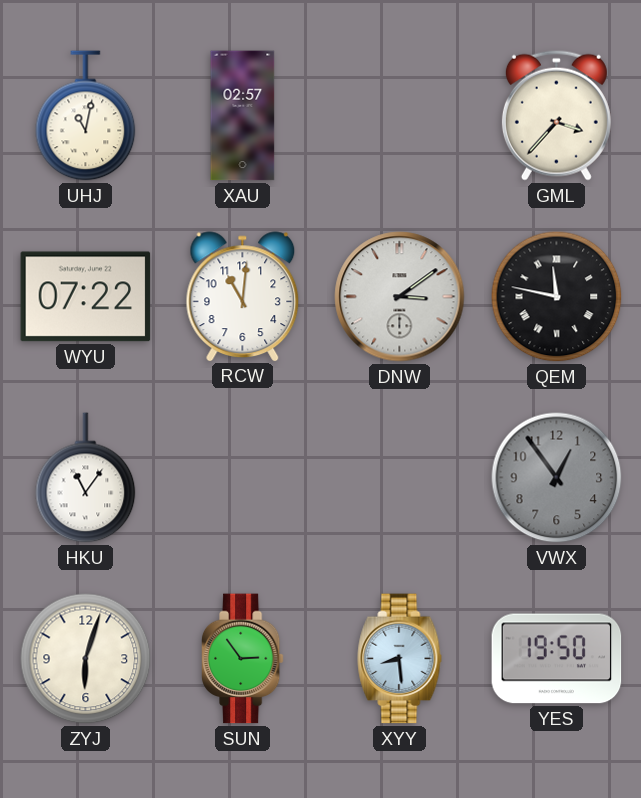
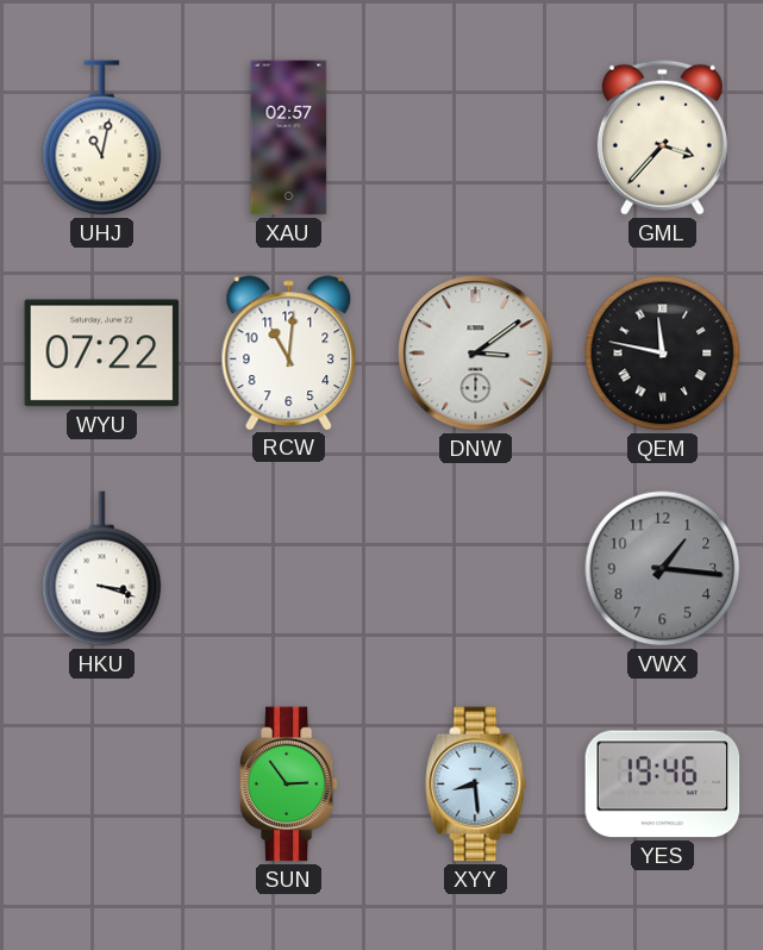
HKU: 11:06 -> 3:18
VWX: 12:54 -> 1:16
ZYJ: 6:03 -> none
YES: 19:50 -> 19:46
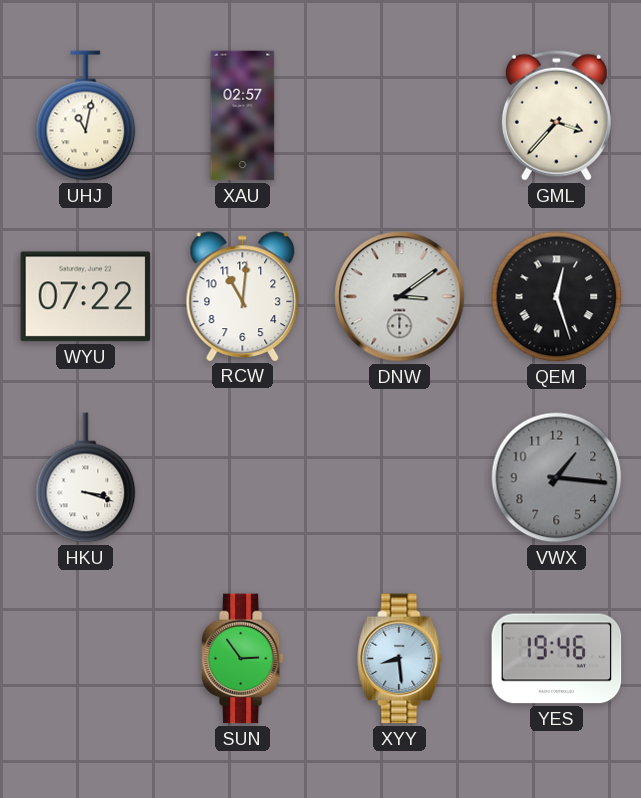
QEM: 11:47 -> 12:27
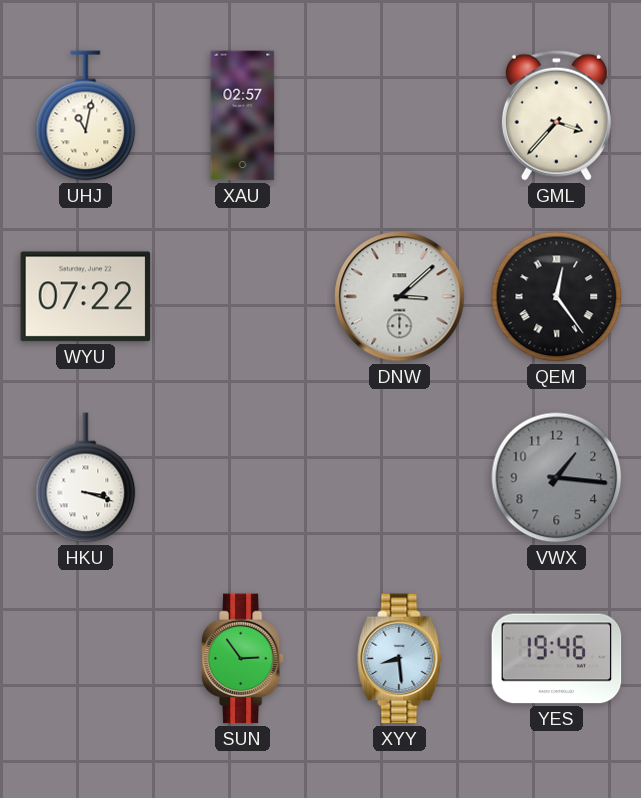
RCW: 11:01 -> none
DNW: 3:09 -> 3:08
QEM: 12:27 -> 12:24
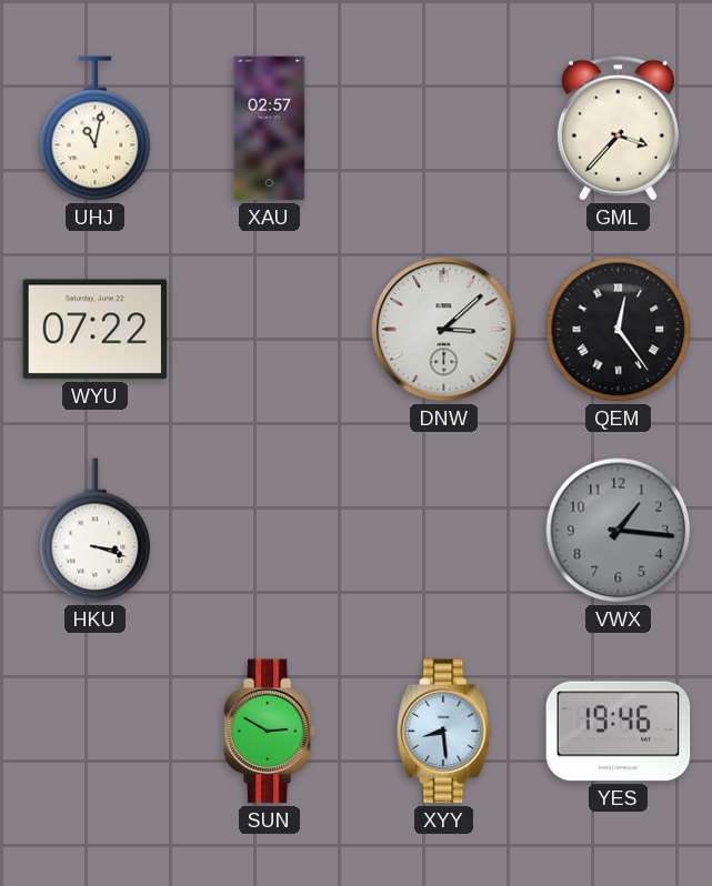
SUN: 2:54 -> 2:50
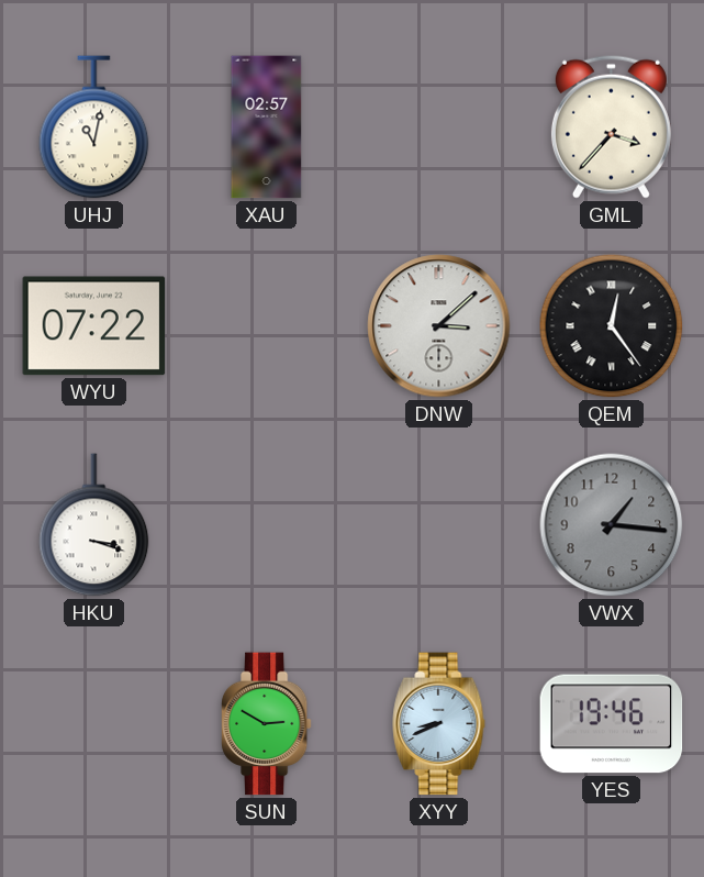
XYY: 8:29 -> 8:41
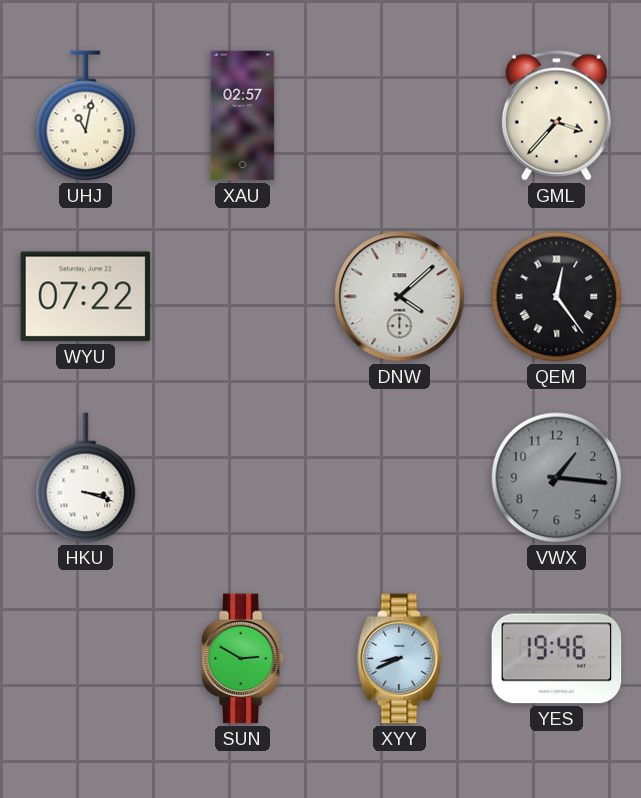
DNW: 3:08 -> 4:08
